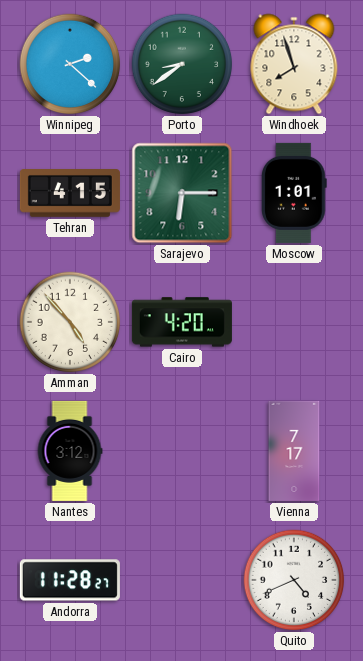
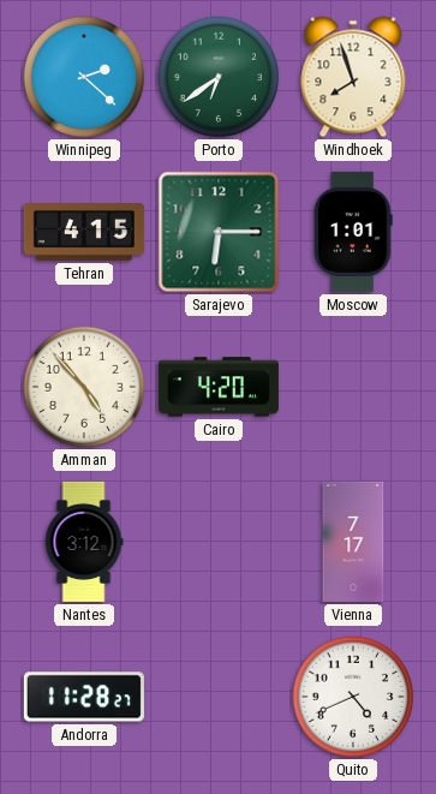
Porto: 8:39 -> 6:39
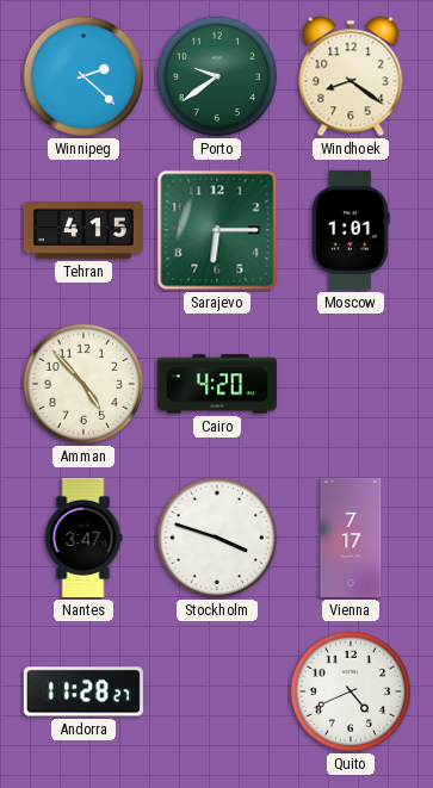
Porto: 6:39 -> 9:39
Windhoek: 7:57 -> 8:21
Nantes: 3:12 -> 3:47
Stockholm: none -> 3:48
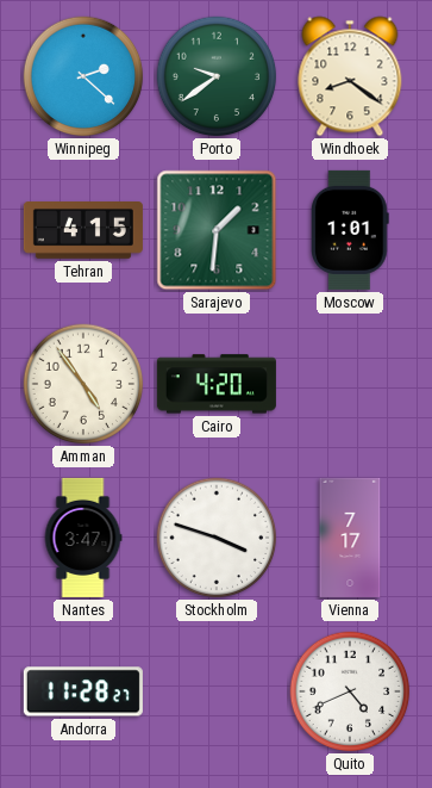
Sarajevo: 6:15 -> 1:31
Amman: 4:53 -> 4:54
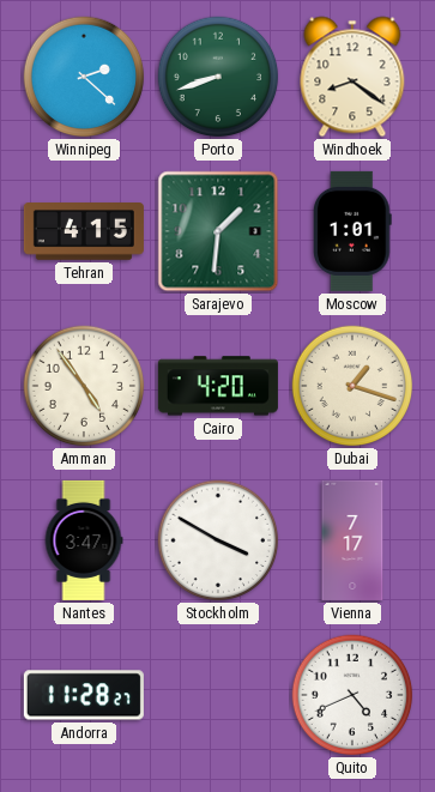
Porto: 9:39 -> 8:42
Dubai: none -> 1:18
Stockholm: 3:48 -> 3:50
